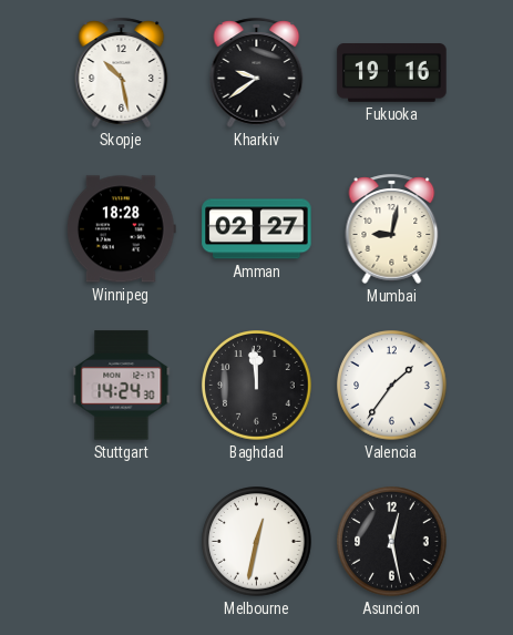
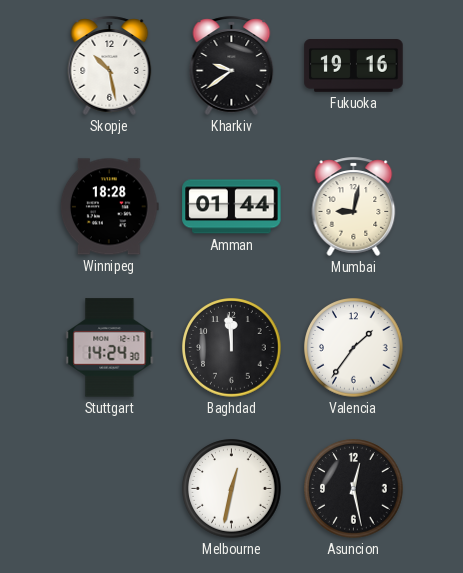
Amman: 02:27 -> 01:44
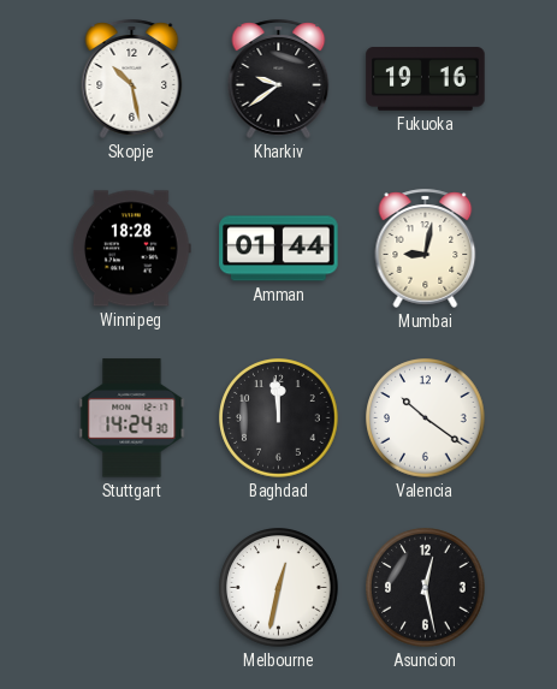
Valencia: 1:36 -> 10:21
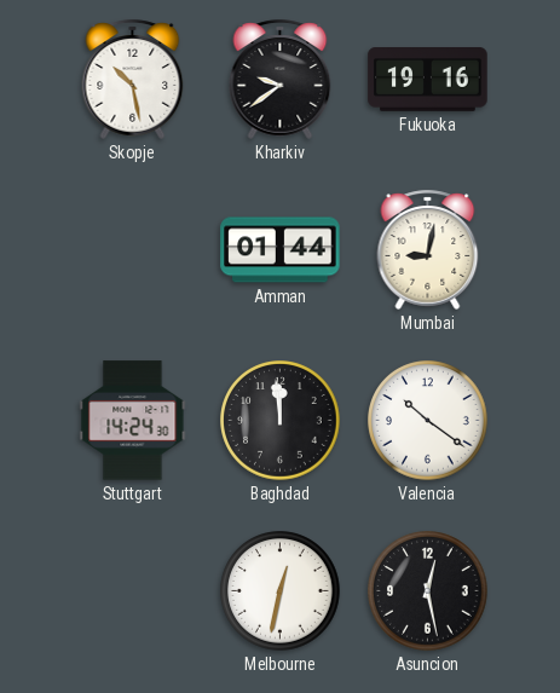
Winnipeg: 18:28 -> none
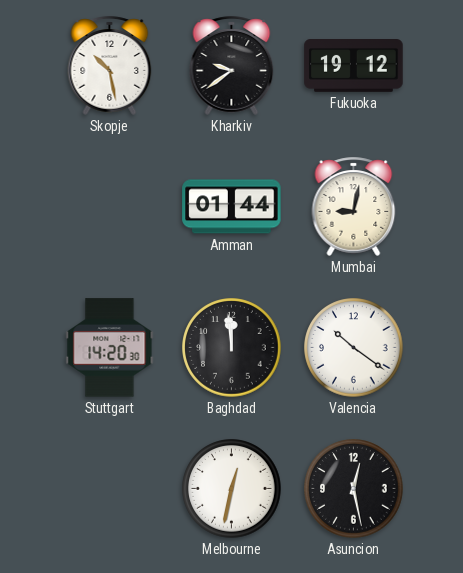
Fukuoka: 19:16 -> 19:12
Stuttgart: 14:24 -> 14:20
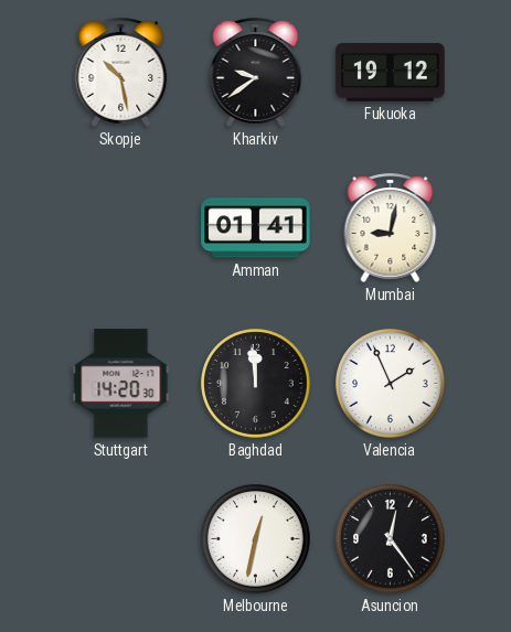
Amman: 01:44 -> 01:41
Valencia: 10:21 -> 1:56
Asuncion: 12:28 -> 12:24
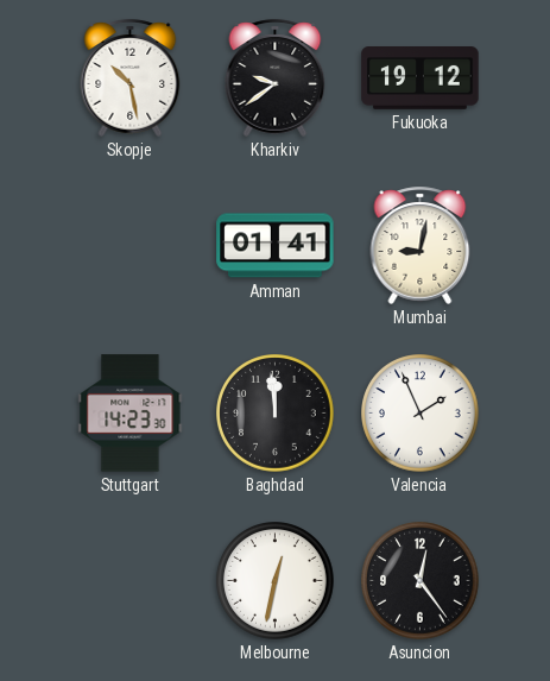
Stuttgart: 14:20 -> 14:23
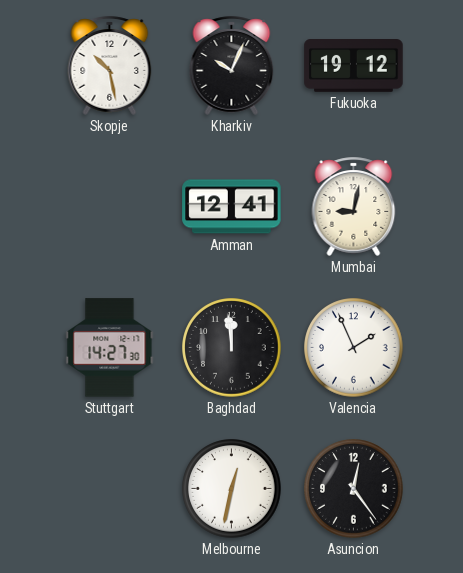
Kharkiv: 9:39 -> 10:04
Amman: 01:41 -> 12:41
Stuttgart: 14:23 -> 14:27
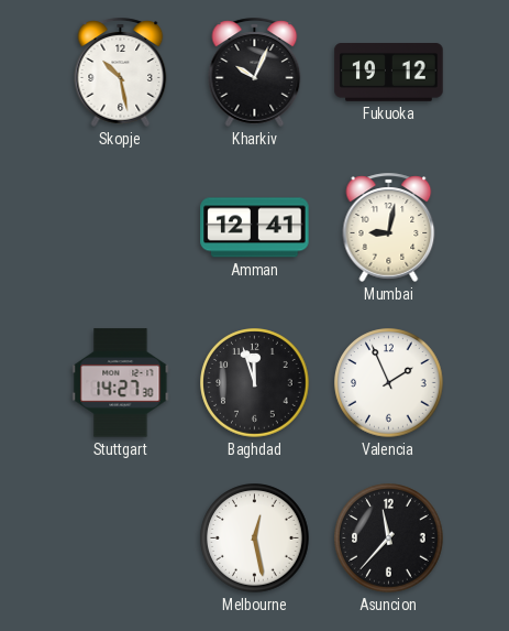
Baghdad: 11:59 -> 11:57
Melbourne: 12:32 -> 12:28
Asuncion: 12:24 -> 11:37
